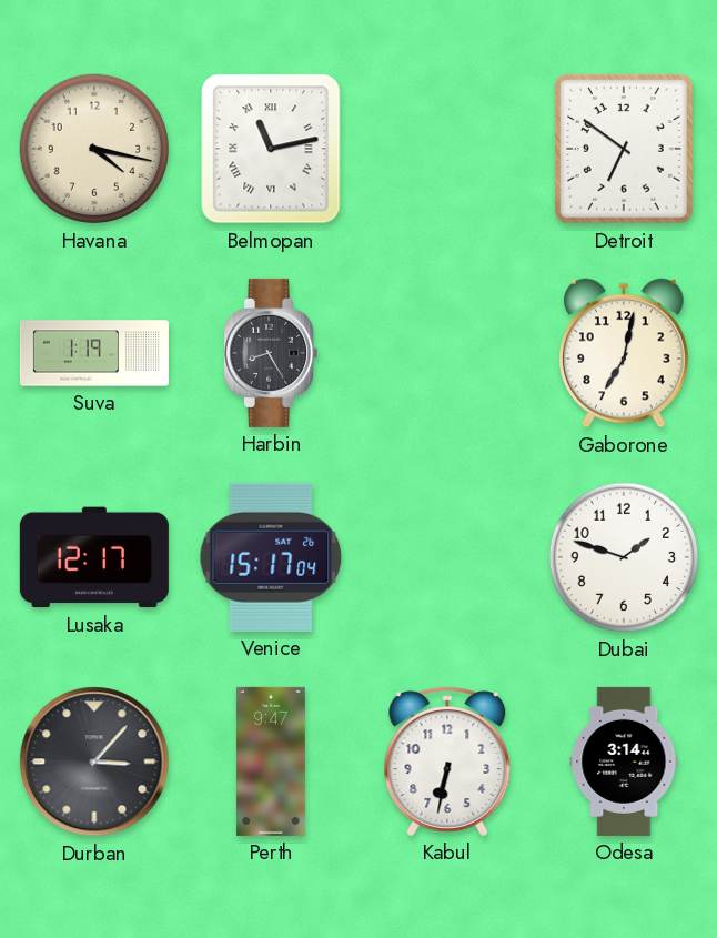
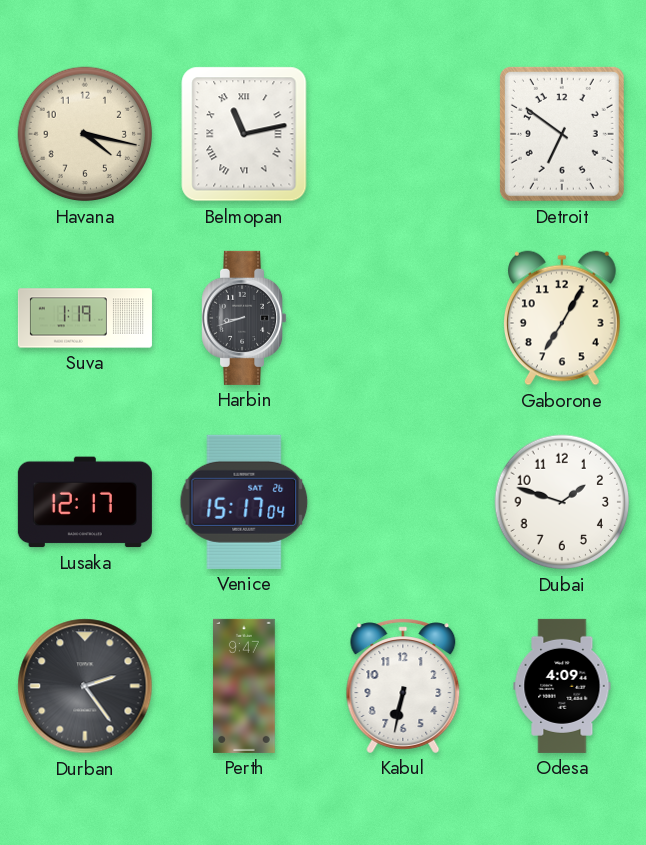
Harbin: 8:25 -> 8:42
Gaborone: 7:02 -> 7:05
Durban: 3:07 -> 2:24
Odesa: 3:14 -> 4:09
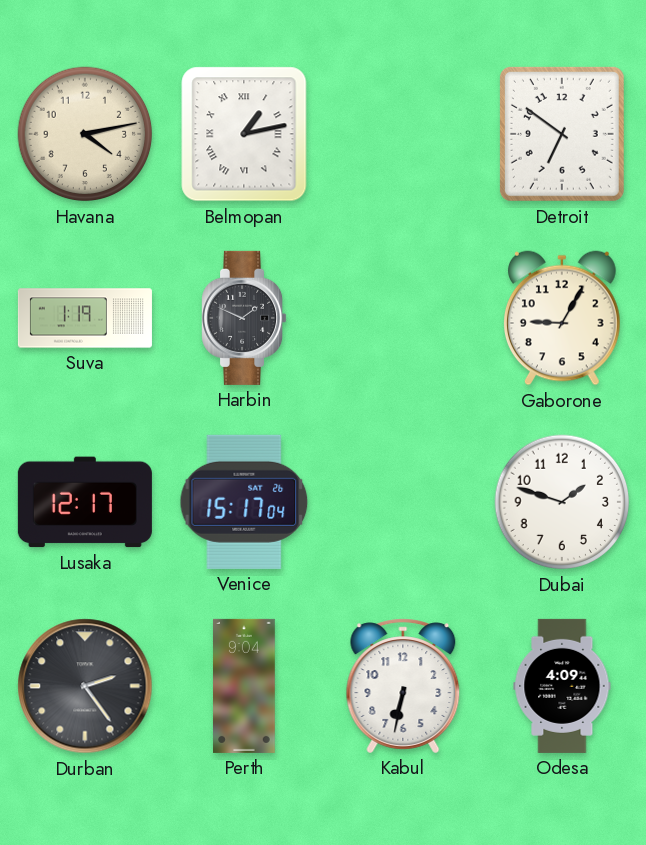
Havana: 4:17 -> 4:13
Belmopan: 11:13 -> 1:13
Harbin: 8:42 -> 1:49
Gaborone: 7:05 -> 9:05
Perth: 9:47 -> 9:04
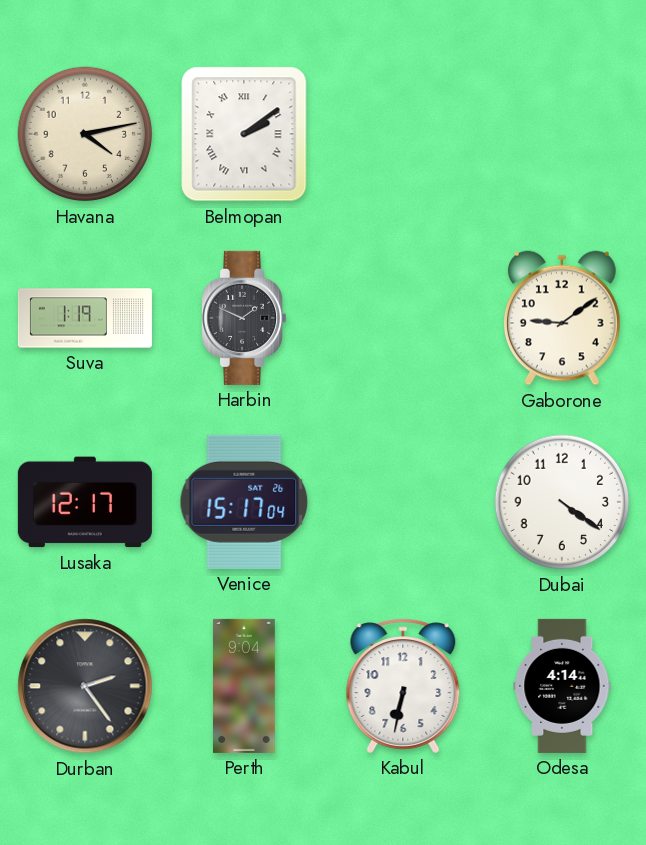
Belmopan: 1:13 -> 2:09
Detroit: 6:51 -> none
Gaborone: 9:05 -> 9:09
Dubai: 1:48 -> 4:21
Odesa: 4:09 -> 4:14
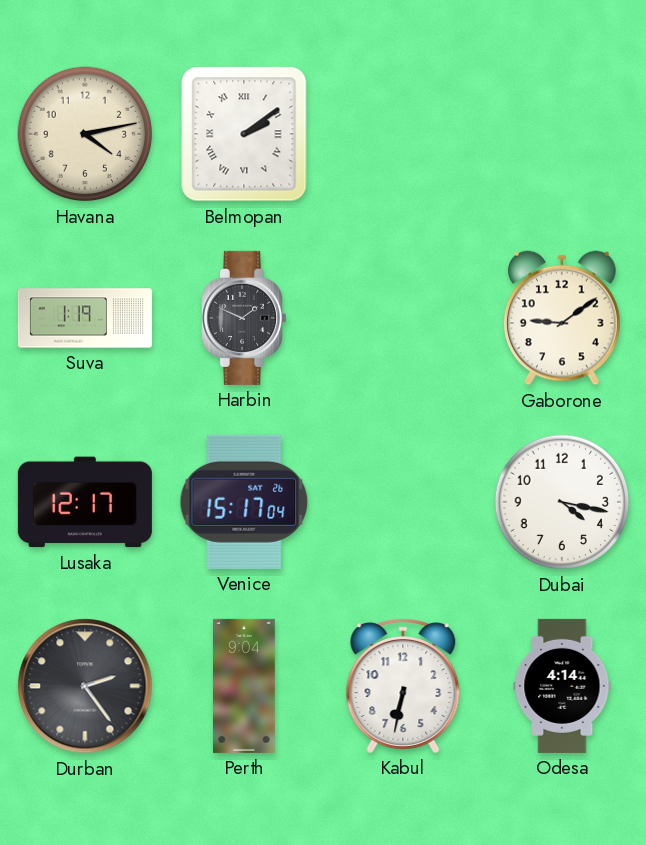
Dubai: 4:21 -> 4:17
